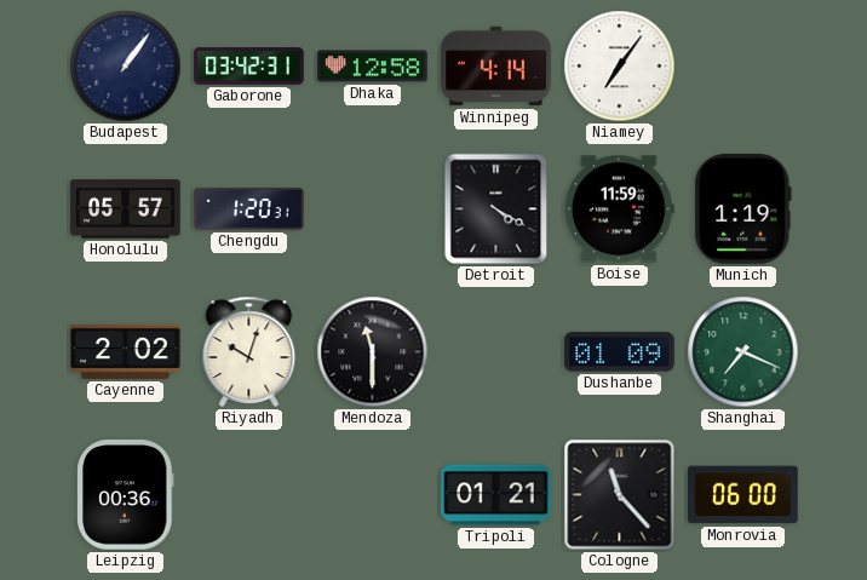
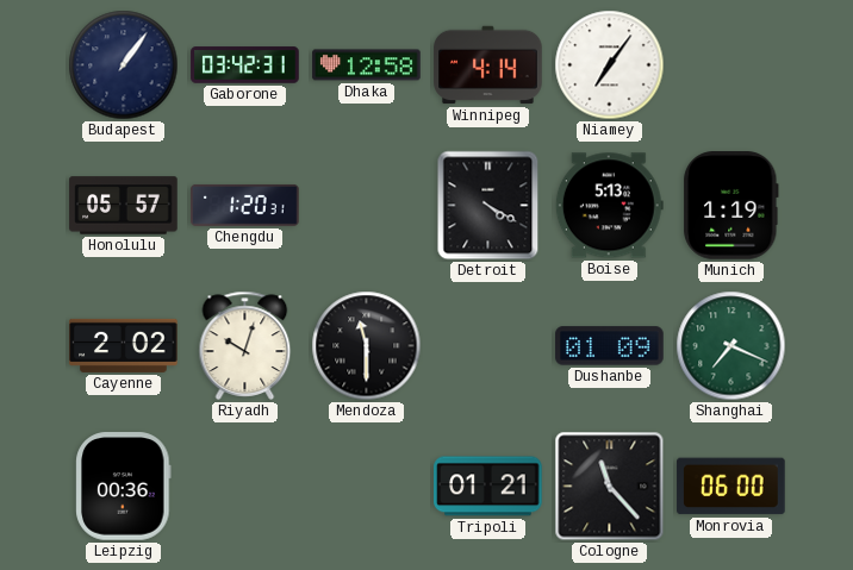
Boise: 11:59 -> 5:13
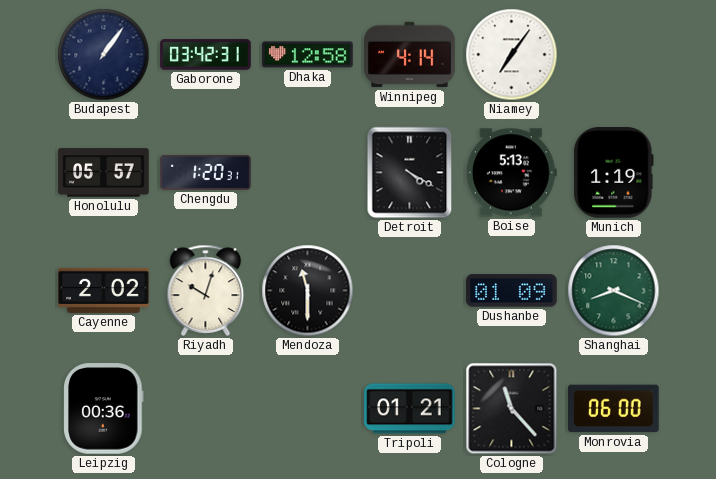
Shanghai: 7:19 -> 8:19
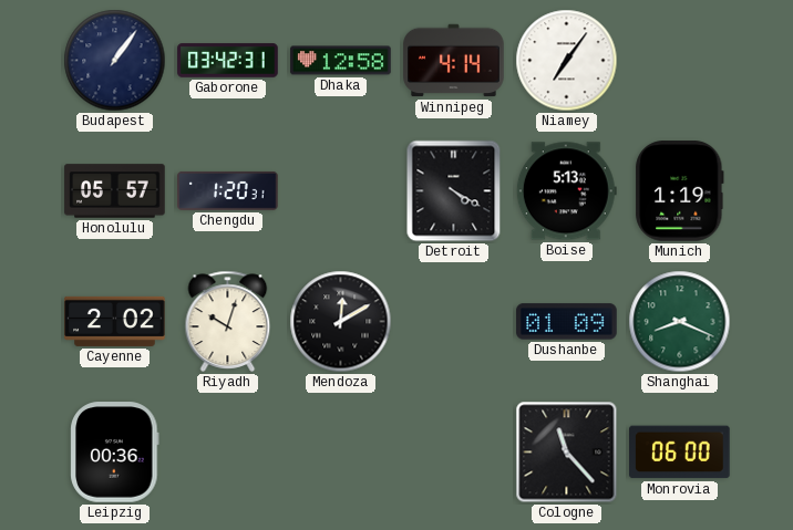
Mendoza: 11:30 -> 12:10
Tripoli: 01:21 -> none
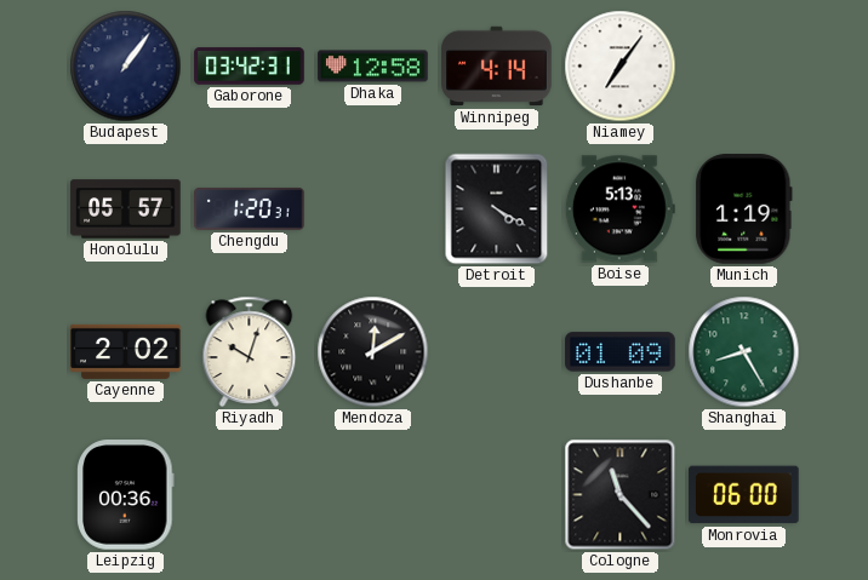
Shanghai: 8:19 -> 8:25
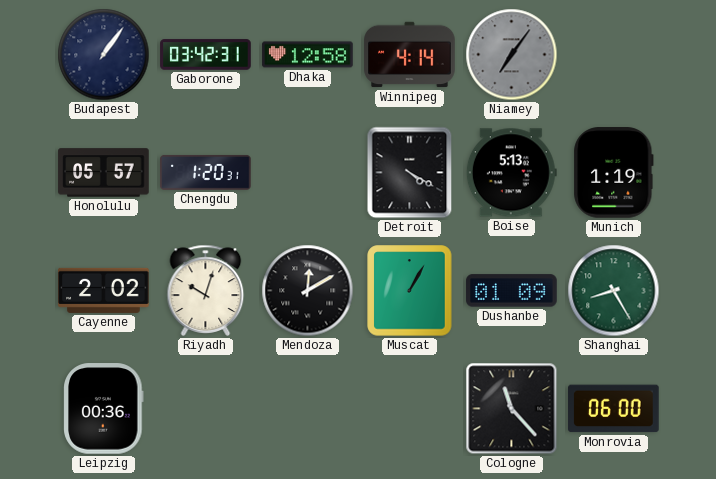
Niamey dial: white -> grey
Muscat: none -> 1:05
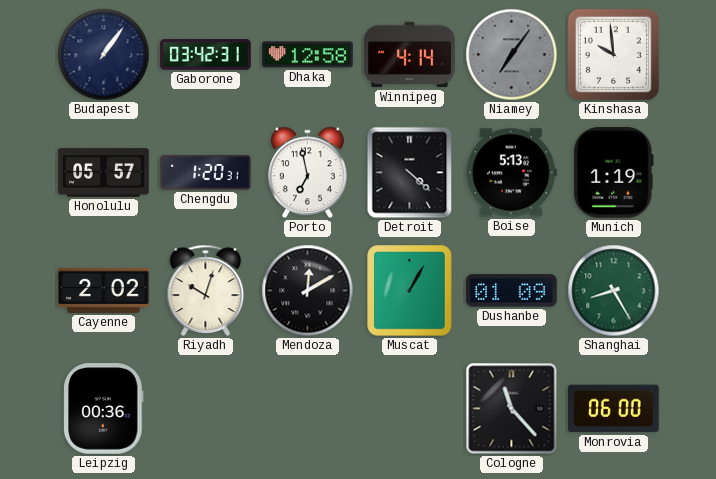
Kinshasa: none -> 9:59
Porto: none -> 6:58
Detroit: 4:20 -> 4:22
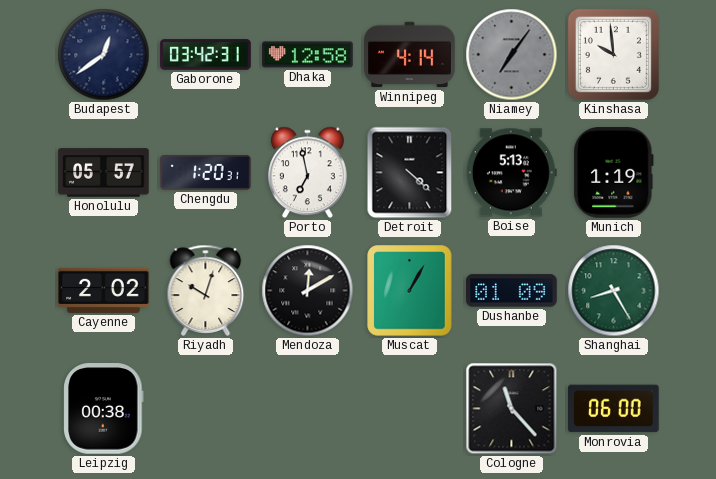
Budapest: 1:06 -> 12:39
Leipzig: 00:36 -> 00:38
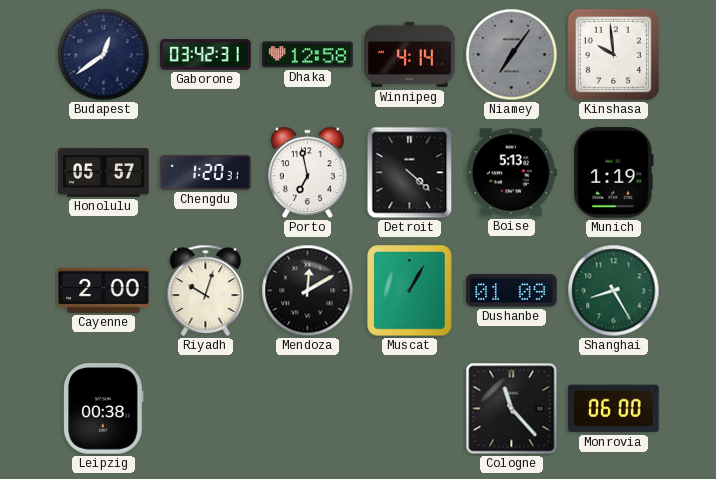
Cayenne: 2:02 -> 2:00
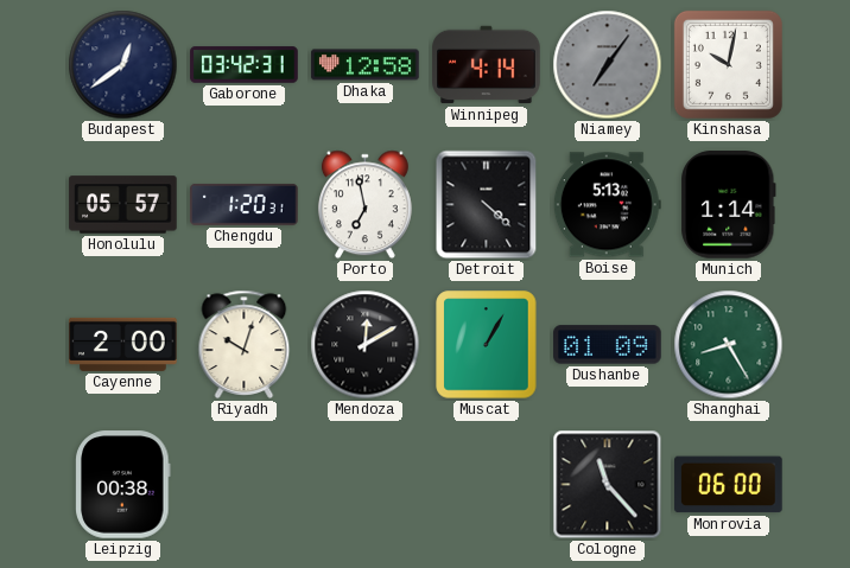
Kinshasa: 9:59 -> 10:02
Munich: 1:19 -> 1:14
